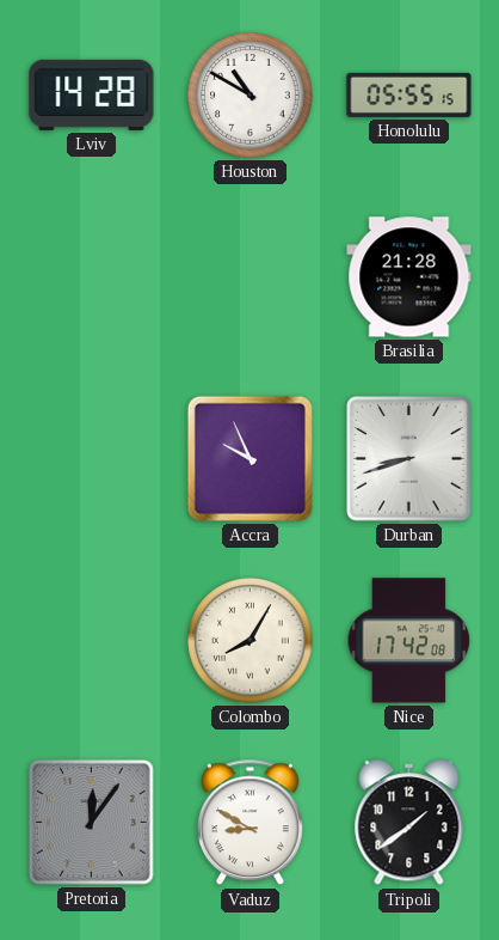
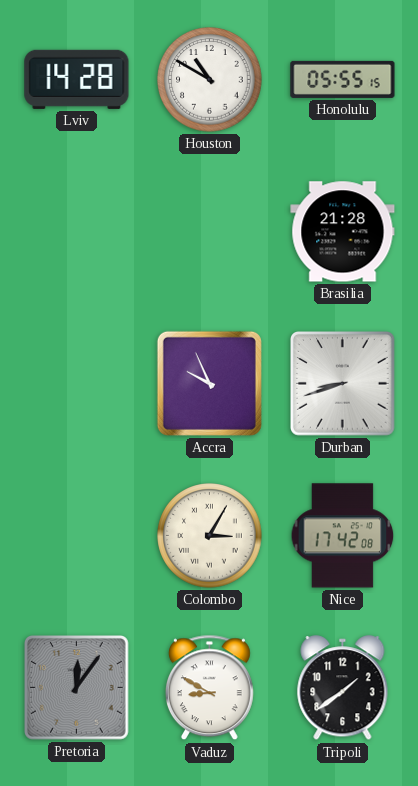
Colombo: 8:05 -> 3:05
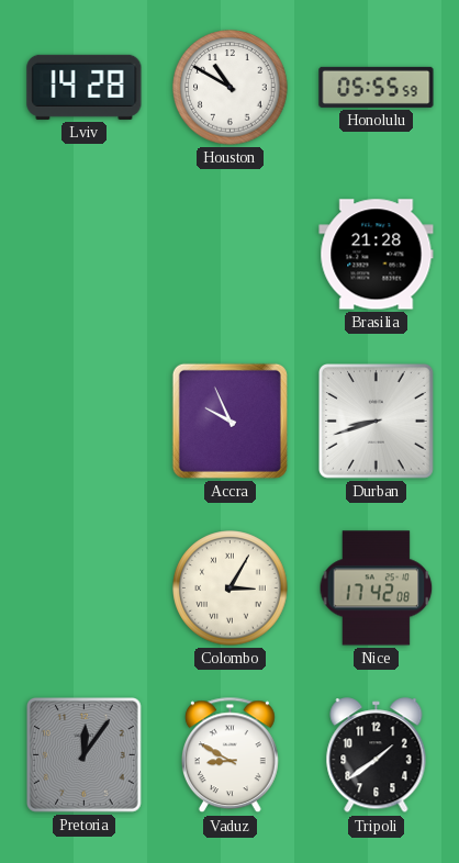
Honolulu: 05:55:15 -> 05:55:59
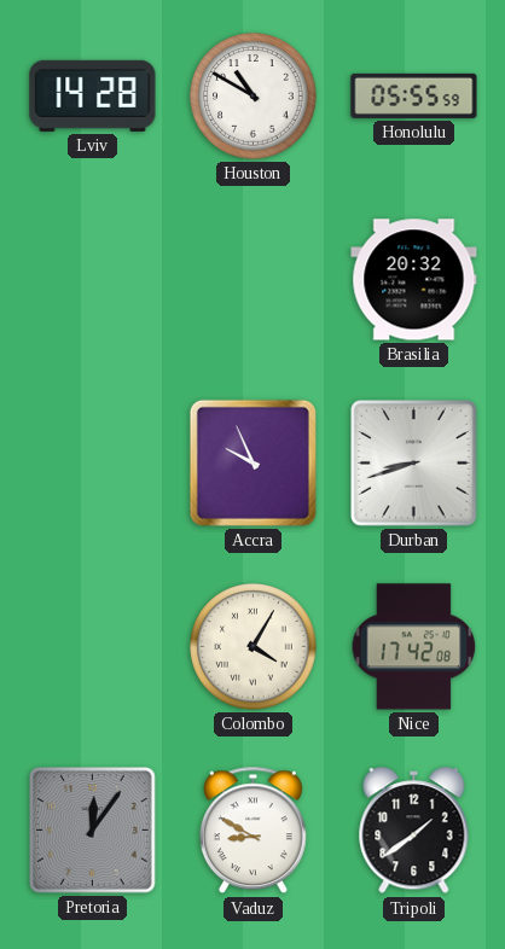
Brasilia: 21:28 -> 20:32
Colombo: 3:05 -> 4:05
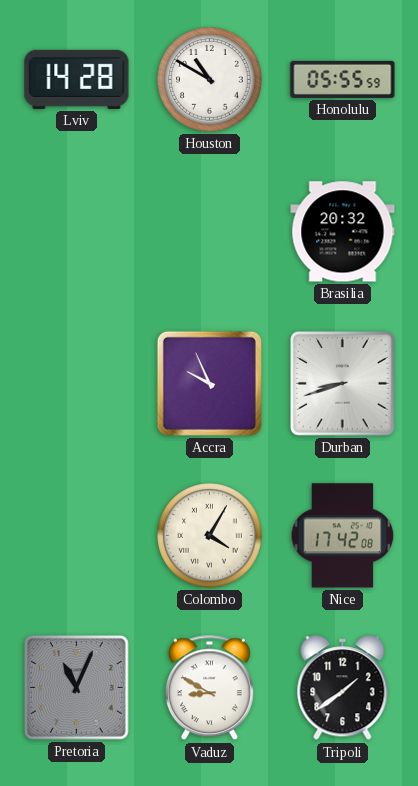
Pretoria: 12:06 -> 11:04
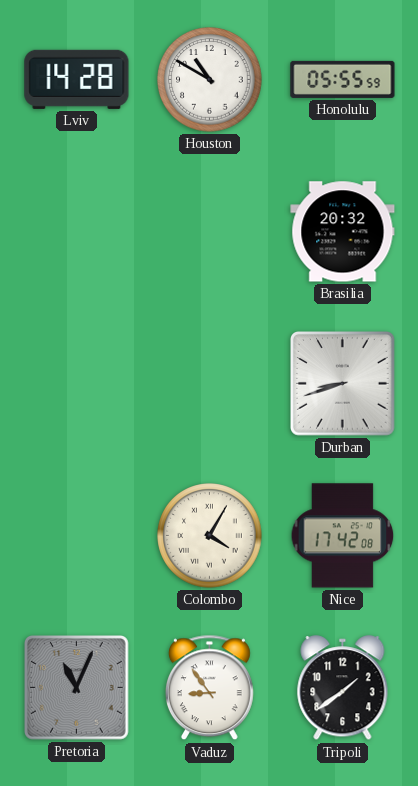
Accra: 9:56 -> none
Vaduz: 8:50 -> 8:54
